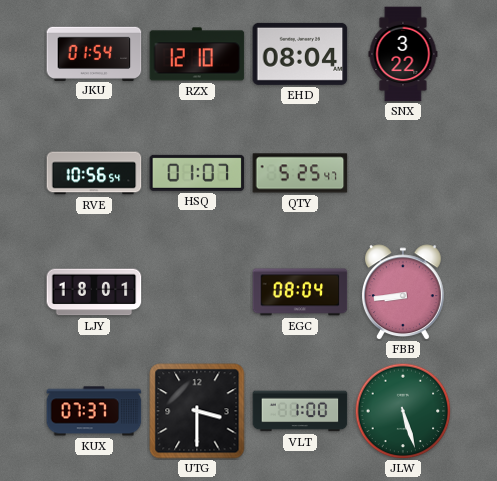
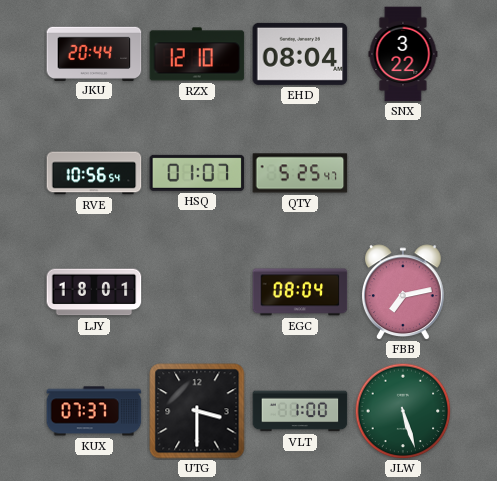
JKU: 01:54 -> 20:44
FBB: 8:44 -> 7:13
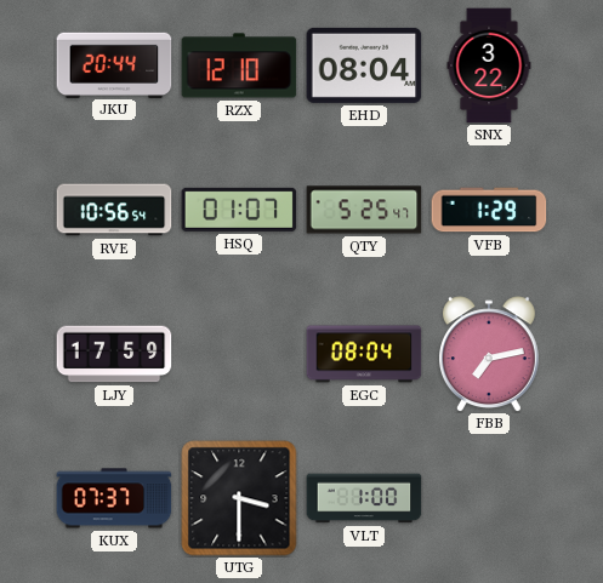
VFB: none -> 1:29
LJY: 18:01 -> 17:59
JLW: 5:27 -> none
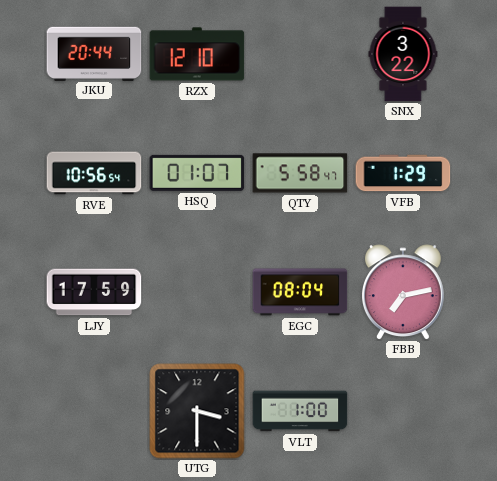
EHD: 08:04 -> none
QTY: 5:25 -> 5:58
KUX: 07:37 -> none
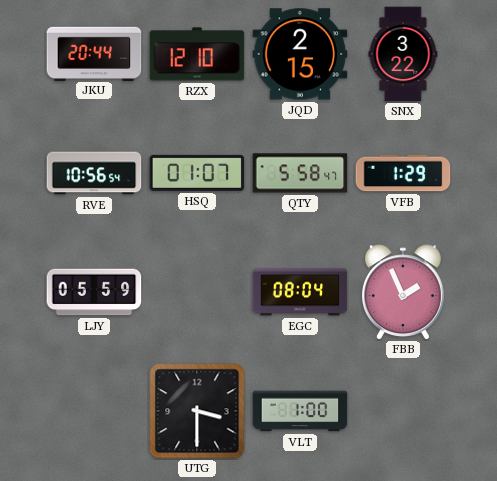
JQD: none -> 2:15
LJY: 17:59 -> 05:59
FBB: 7:13 -> 1:56
